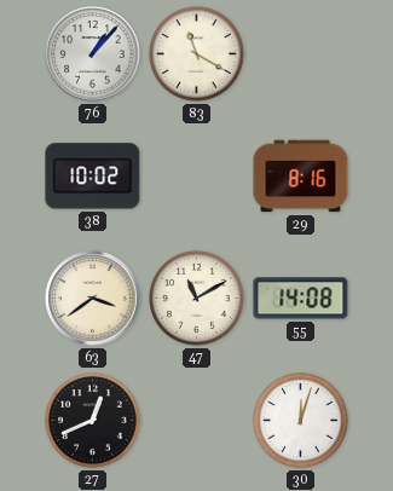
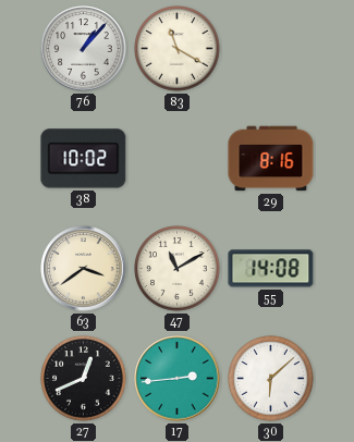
17: none -> 2:44
30: 12:03 -> 6:08
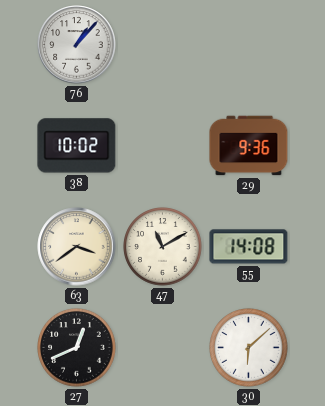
83: 11:20 -> none
29: 8:16 -> 9:36
17: 2:44 -> none
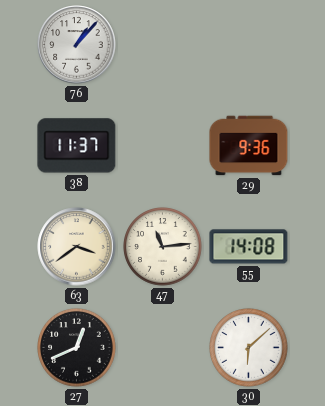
38: 10:02 -> 11:37
47: 11:10 -> 11:14
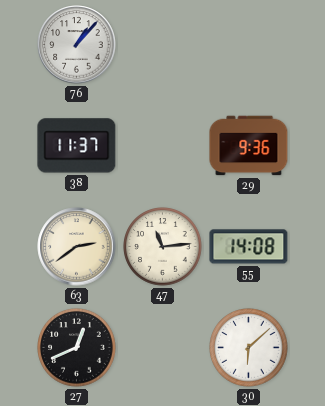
63: 3:39 -> 2:39
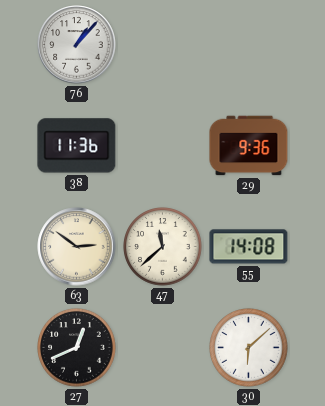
38: 11:37 -> 11:36
63: 2:39 -> 2:51
47: 11:14 -> 11:38
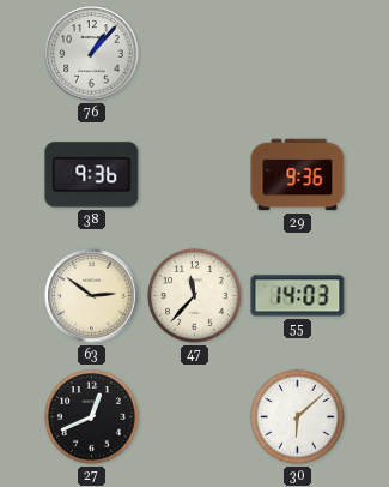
38: 11:36 -> 9:36
47: 11:38 -> 11:37
55: 14:08 -> 14:03
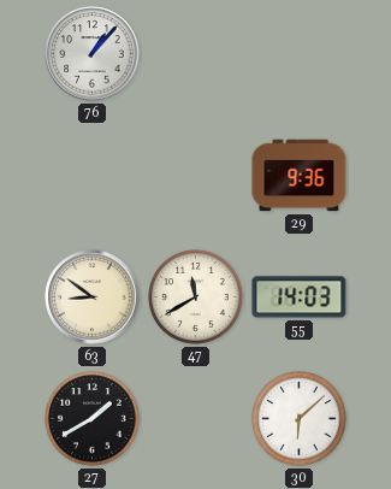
38: 9:36 -> none
63: 2:51 -> 8:51
47: 11:37 -> 11:40
27: 12:41 -> 1:40
